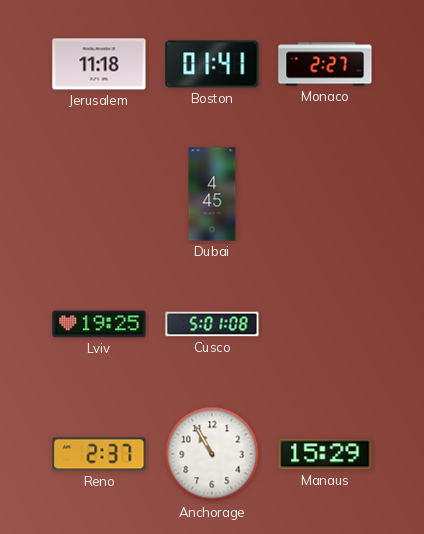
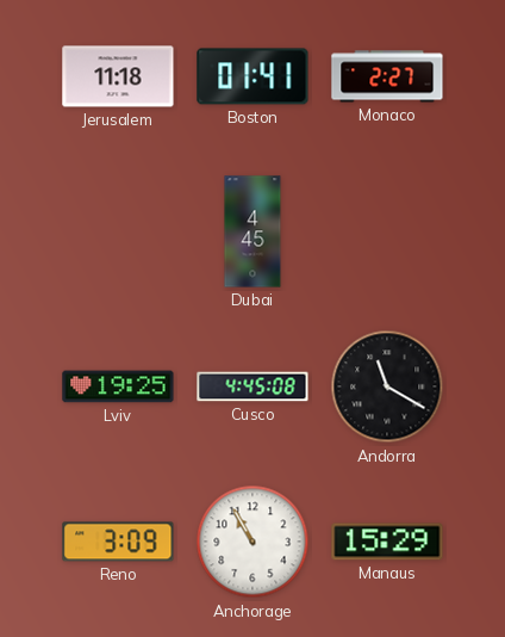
Cusco: 5:01 -> 4:45
Andorra: none -> 11:20
Reno: 2:37 -> 3:09
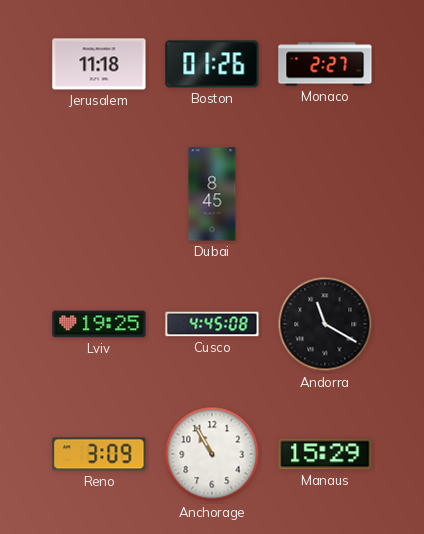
Boston: 01:41 -> 01:26
Dubai: 4:45 -> 8:45
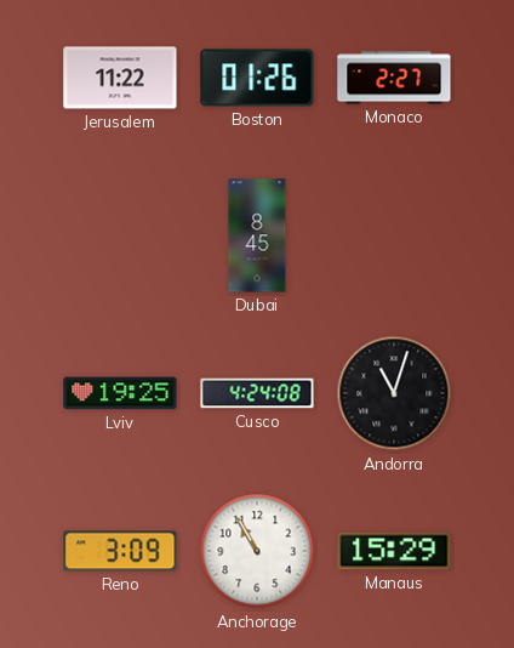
Jerusalem: 11:18 -> 11:22
Cusco: 4:45 -> 4:24
Andorra: 11:20 -> 11:03
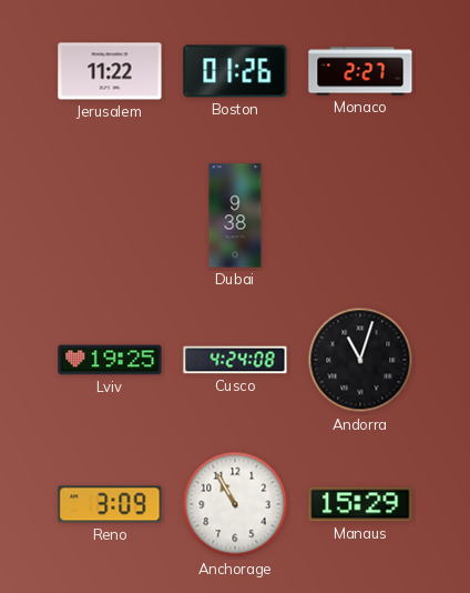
Dubai: 8:45 -> 9:38
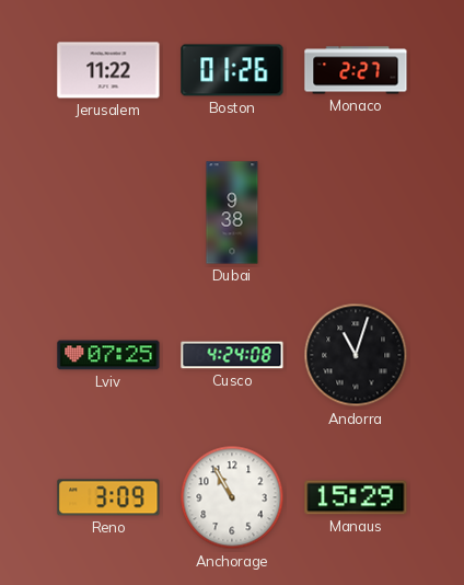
Lviv: 19:25 -> 07:25
